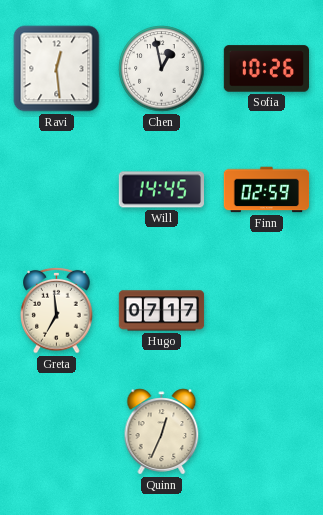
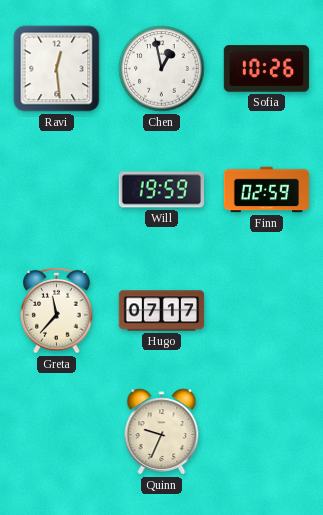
Will: 14:45 -> 19:59
Greta: 6:59 -> 11:37
Quinn: 12:34 -> 9:34
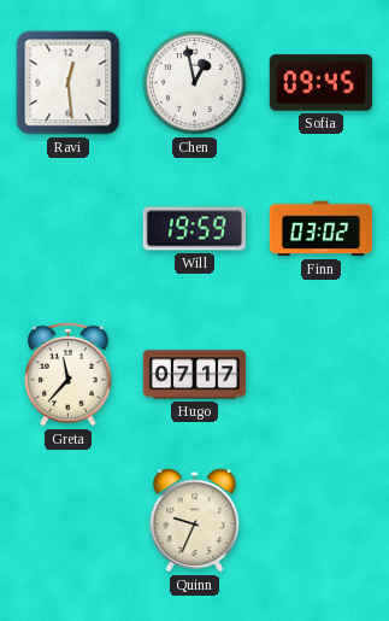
Sofia: 10:26 -> 09:45
Finn: 02:59 -> 03:02
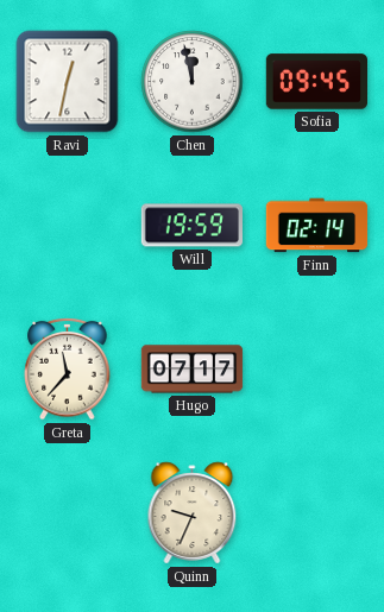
Ravi: 12:29 -> 12:32
Chen: 12:58 -> 11:58
Finn: 03:02 -> 02:14
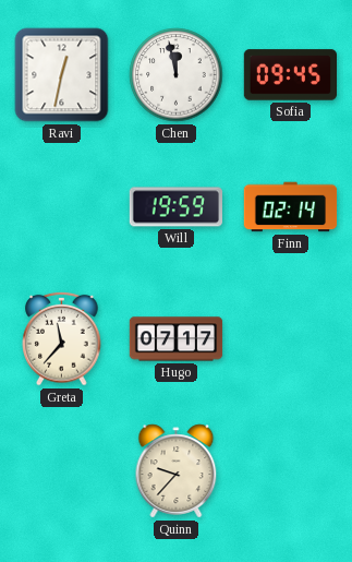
Quinn: 9:34 -> 9:37
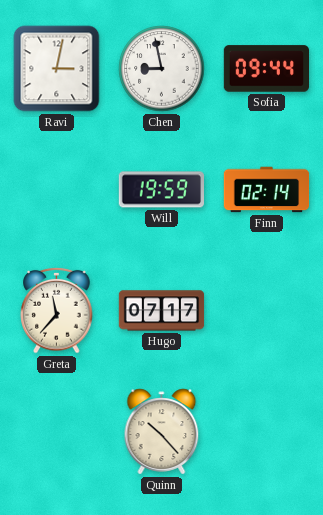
Ravi: 12:32 -> 3:02
Chen: 11:58 -> 8:58
Sofia: 09:45 -> 09:44
Quinn: 9:37 -> 10:23
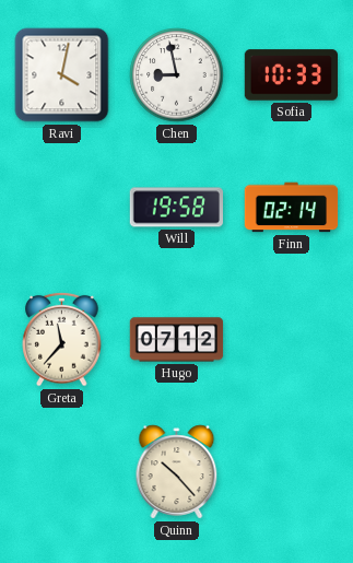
Ravi: 3:02 -> 4:02
Sofia: 09:44 -> 10:33
Will: 19:59 -> 19:58
Hugo: 07:17 -> 07:12
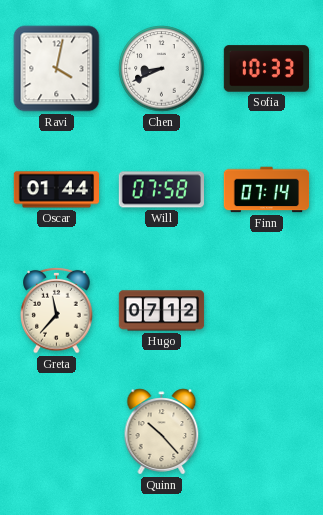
Chen: 8:58 -> 8:41
Oscar: none -> 01:44
Will: 19:58 -> 07:58
Finn: 02:14 -> 07:14
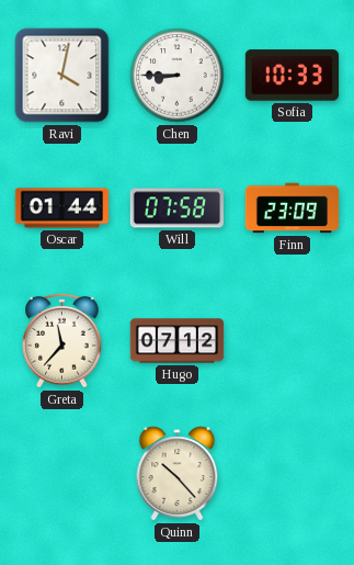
Chen: 8:41 -> 8:45
Finn: 07:14 -> 23:09
